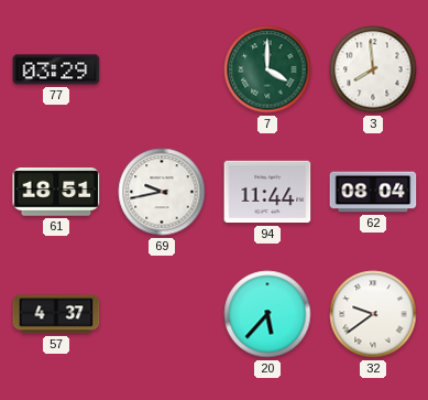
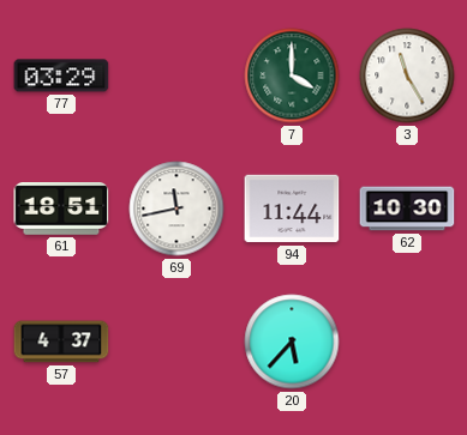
3: 7:59 -> 11:25
69: 9:43 -> 11:43
62: 08:04 -> 10:30
32: 9:39 -> none
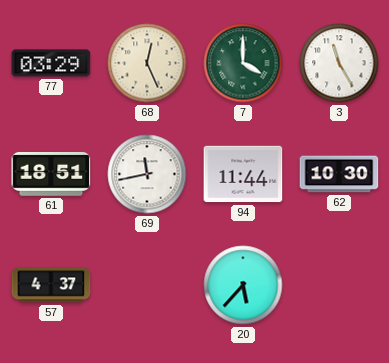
68: none -> 12:26
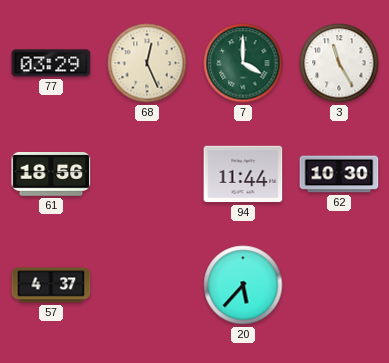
61: 18:51 -> 18:56
69: 11:43 -> none
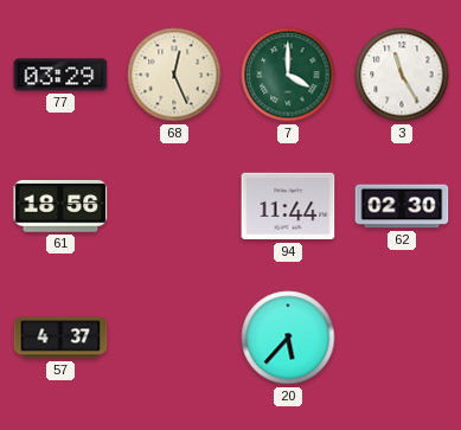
62: 10:30 -> 02:30
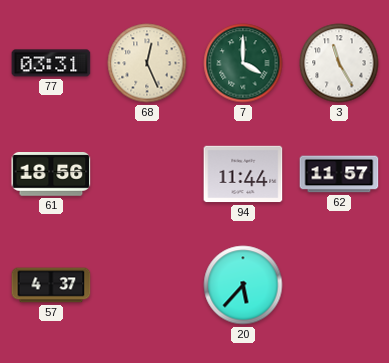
77: 03:29 -> 03:31
62: 02:30 -> 11:57
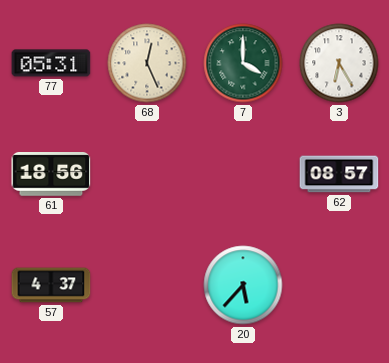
77: 03:31 -> 05:31
3: 11:25 -> 6:25
94: 11:44 -> none
62: 11:57 -> 08:57
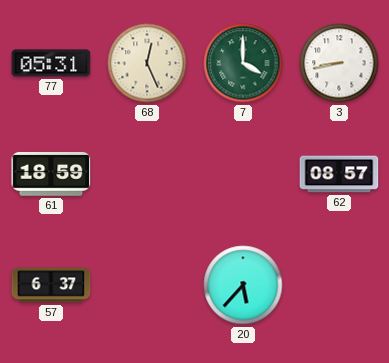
3: 6:25 -> 8:43
61: 18:56 -> 18:59
57: 4:37 -> 6:37
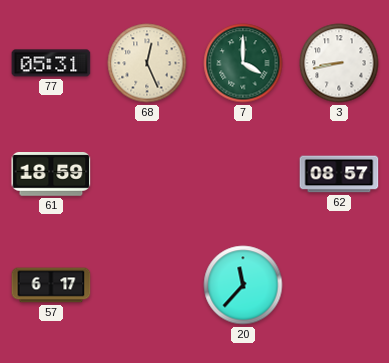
57: 6:37 -> 6:17
20: 5:37 -> 11:37
